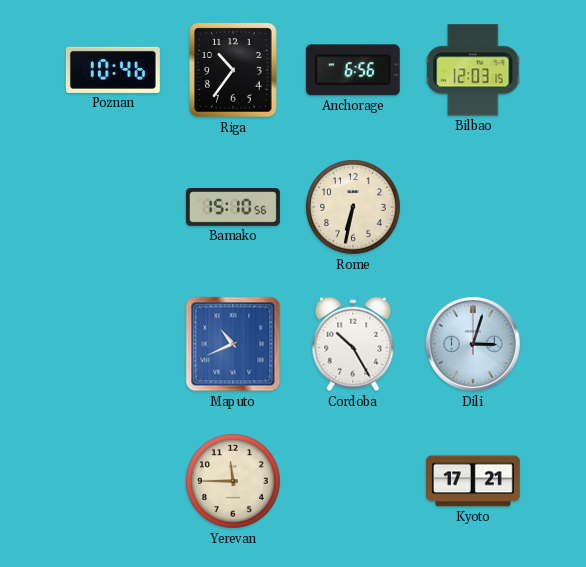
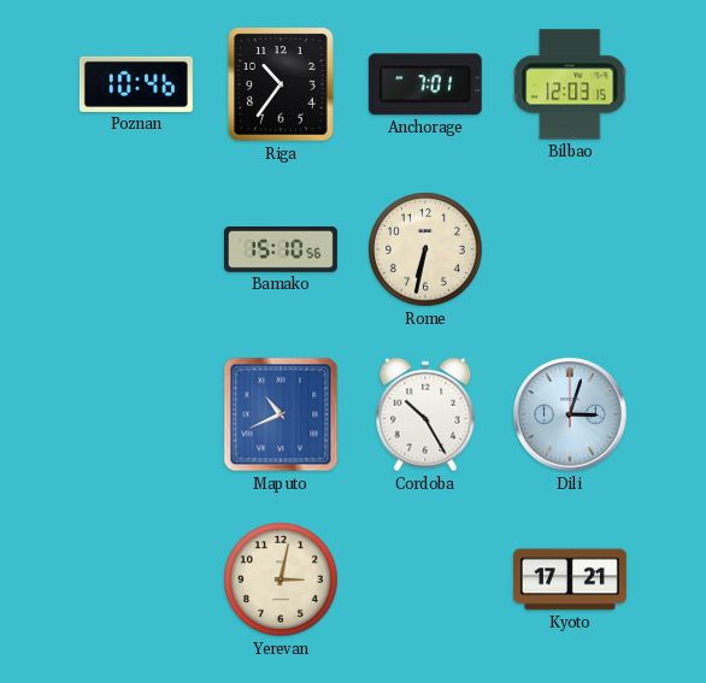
Anchorage: 6:56 -> 7:01
Yerevan: 11:45 -> 3:02
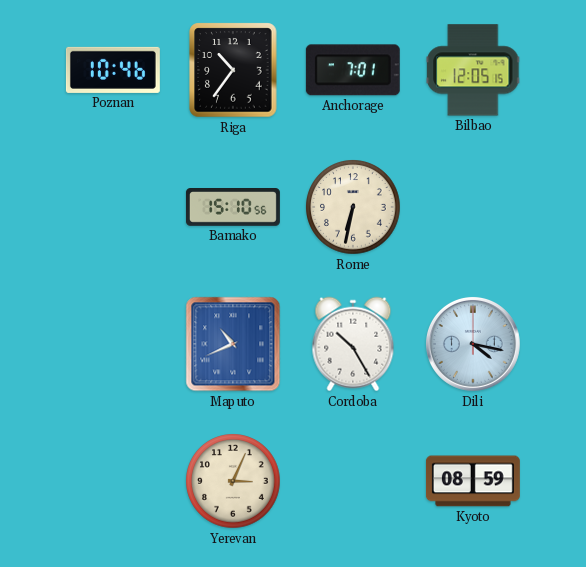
Bilbao: 12:03 -> 12:05
Dili: 3:03 -> 4:17
Yerevan: 3:02 -> 3:04
Kyoto: 17:21 -> 08:59
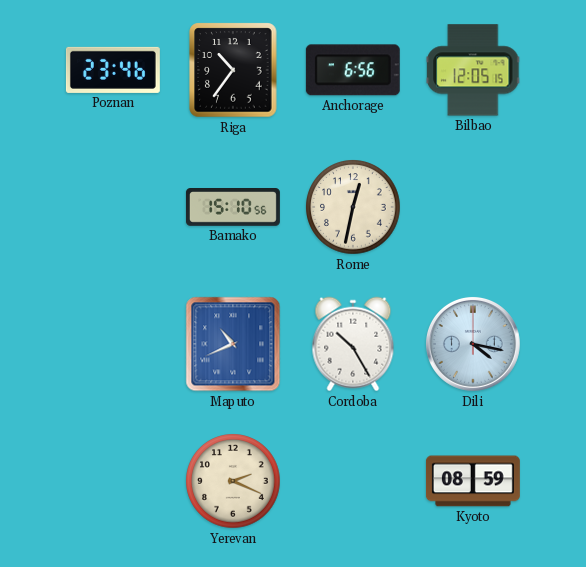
Poznan: 10:46 -> 23:46
Anchorage: 7:01 -> 6:56
Rome: 6:32 -> 12:32
Yerevan: 3:04 -> 2:19
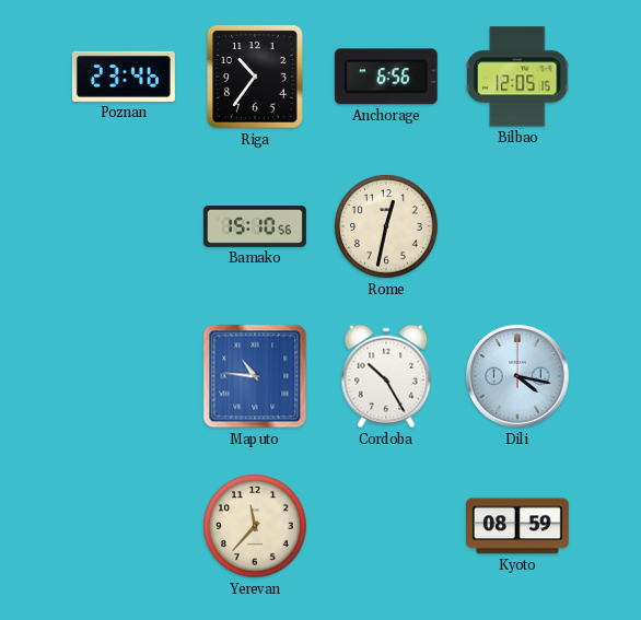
Maputo: 10:41 -> 10:46
Yerevan: 2:19 -> 11:37
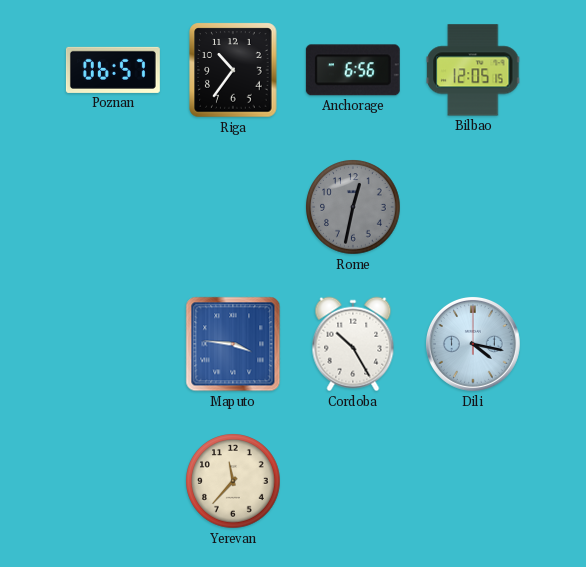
Poznan: 23:46 -> 06:57
Bamako: 15:10 -> none
Rome dial: cream -> grey
Maputo: 10:46 -> 3:46
Kyoto: 08:59 -> none
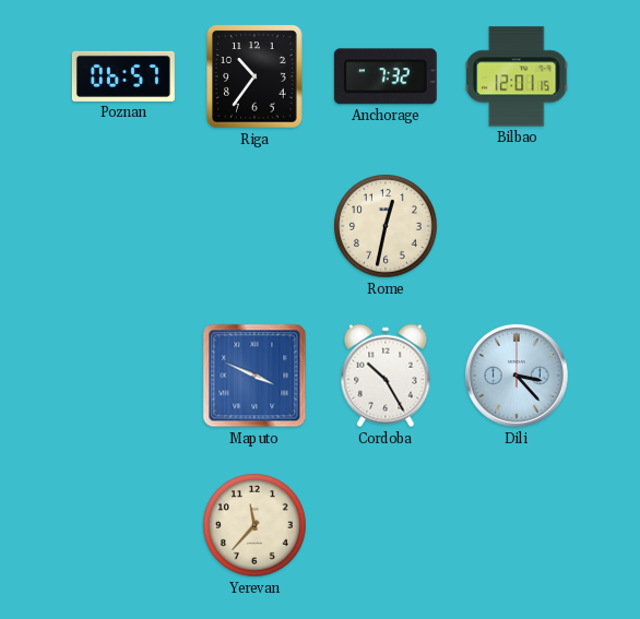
Anchorage: 6:56 -> 7:32
Bilbao: 12:05 -> 12:01
Rome dial: grey -> cream
Maputo: 3:46 -> 3:49
Dili: 4:17 -> 3:23
